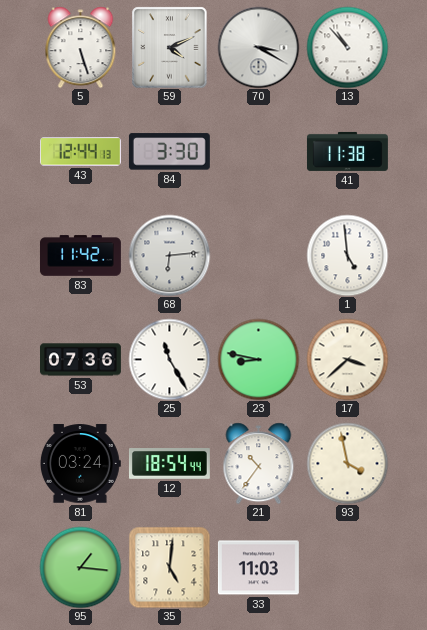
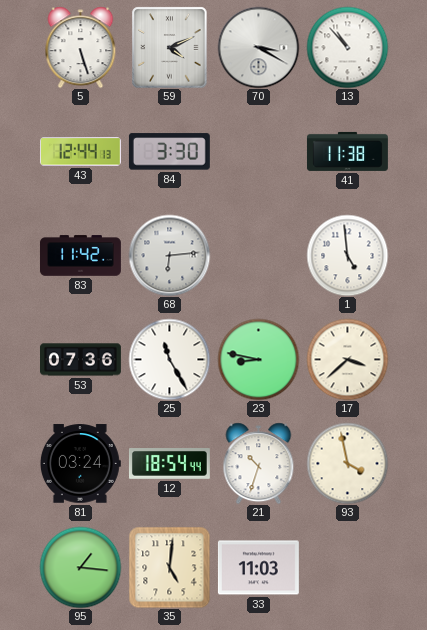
21: 10:36 -> 10:33
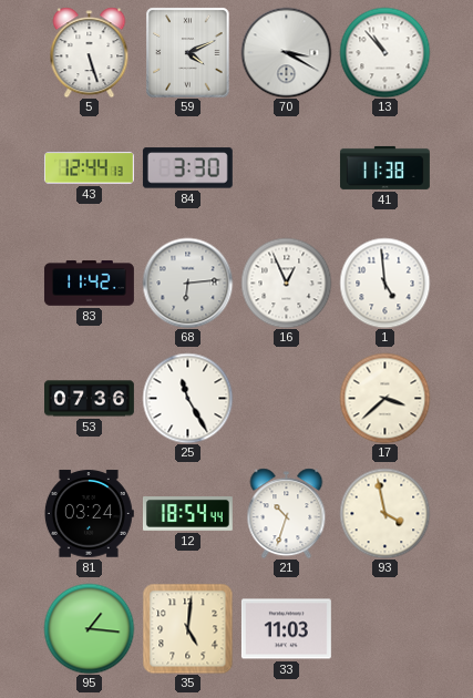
16: none -> 12:56
23: 8:47 -> none
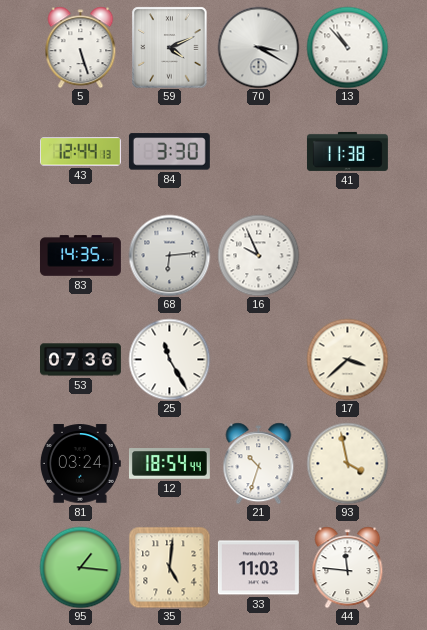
83: 11:42 -> 14:35
16: 12:56 -> 9:56
1: 4:59 -> none
44: none -> 11:46
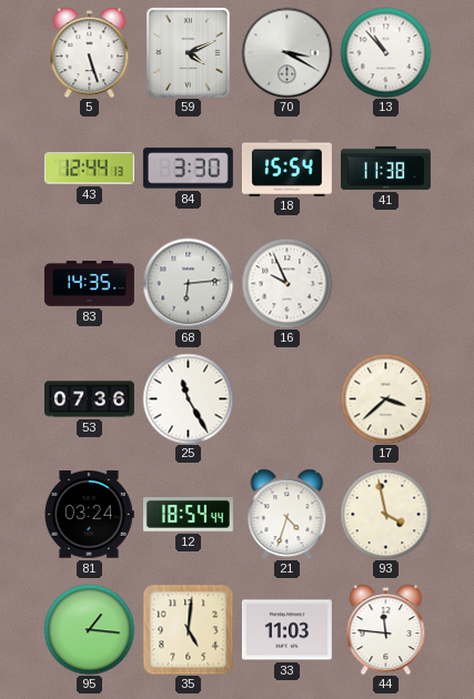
18: none -> 15:54
21: 10:33 -> 4:33
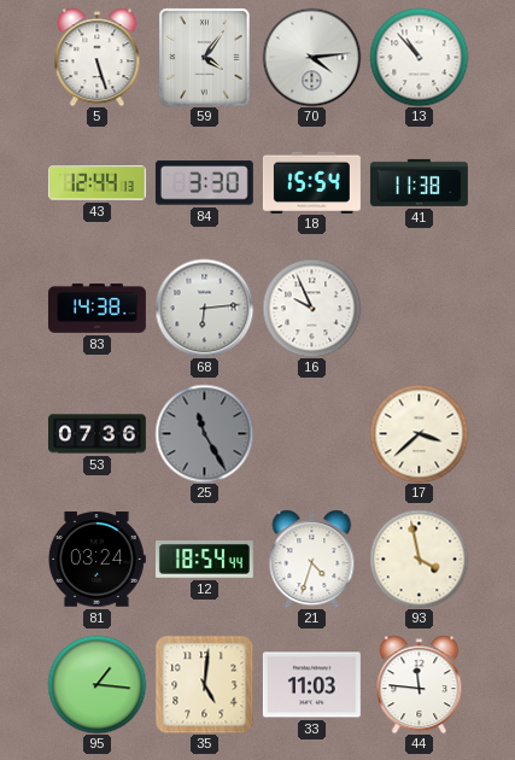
59: 4:11 -> 4:06
70: 3:20 -> 4:14
83: 14:35 -> 14:38
25 dial: white -> grey
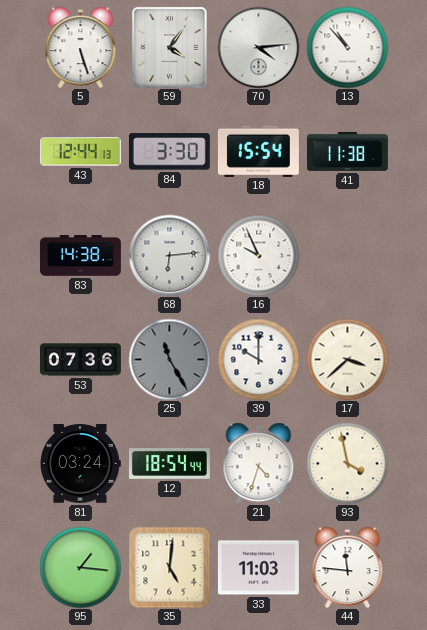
39: none -> 10:00
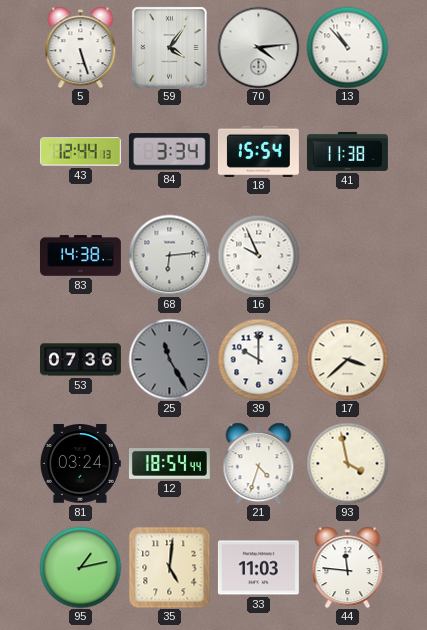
84: 3:30 -> 3:34
95: 1:16 -> 1:13
